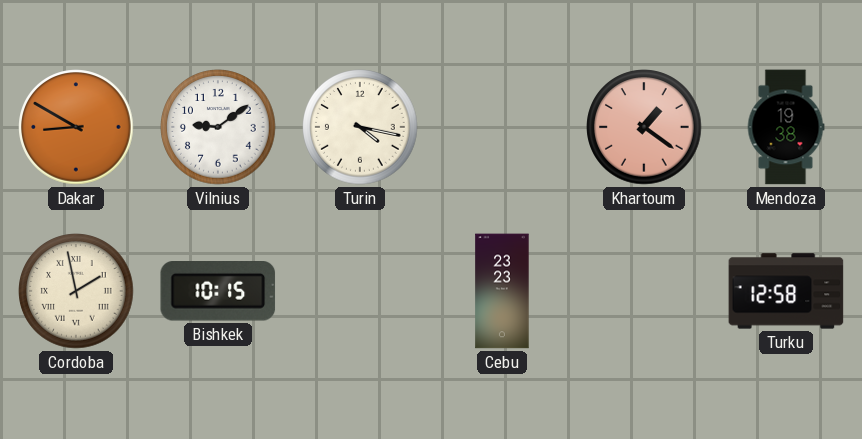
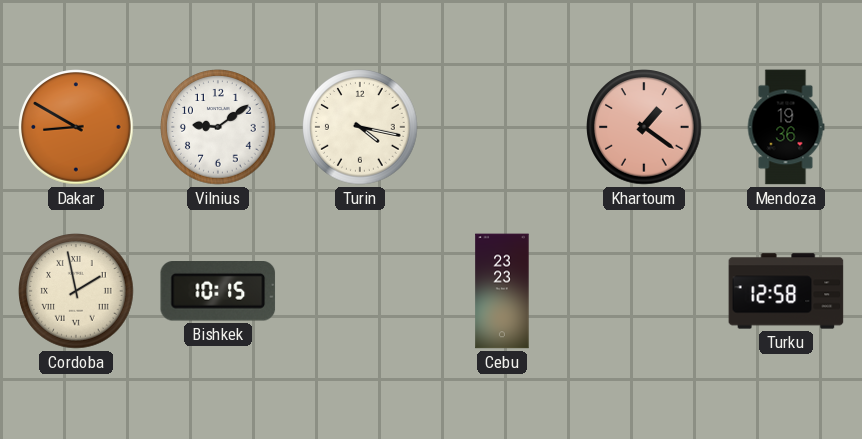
Mendoza: 19:38 -> 19:36
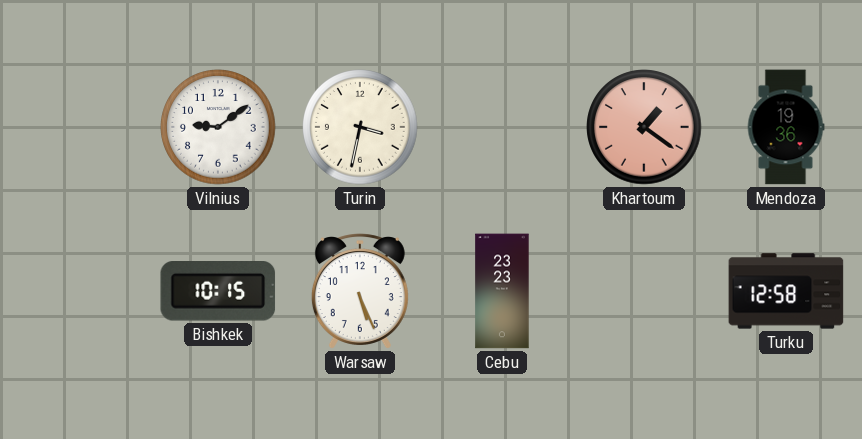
Dakar: 8:50 -> none
Turin: 4:17 -> 3:32
Cordoba: 1:58 -> none
Warsaw: none -> 5:26
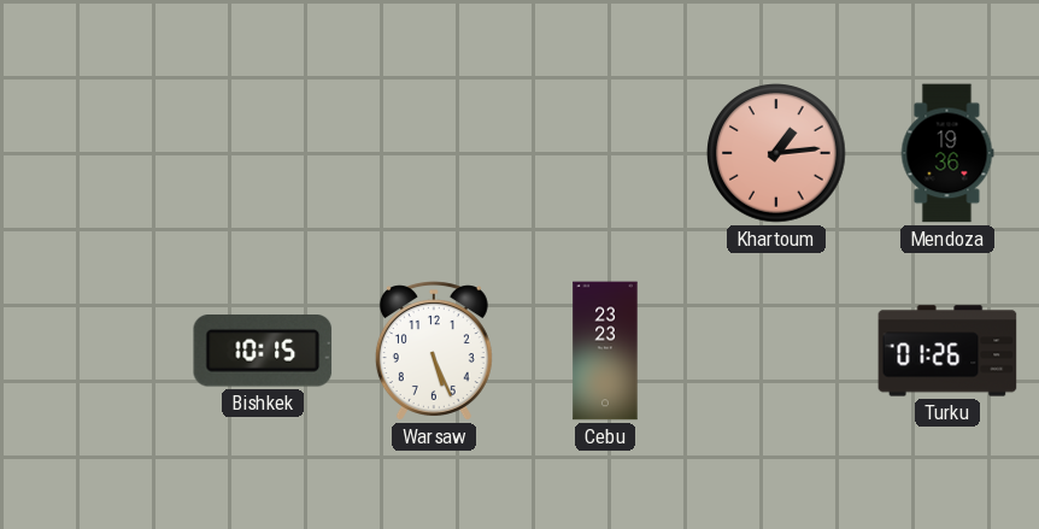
Vilnius: 9:09 -> none
Turin: 3:32 -> none
Khartoum: 1:21 -> 1:14
Turku: 12:58 -> 01:26
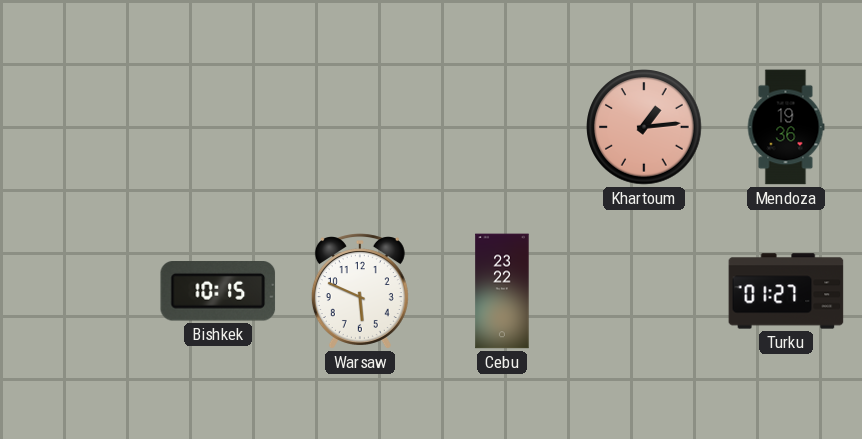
Warsaw: 5:26 -> 5:49
Cebu: 23:23 -> 23:22
Turku: 01:26 -> 01:27
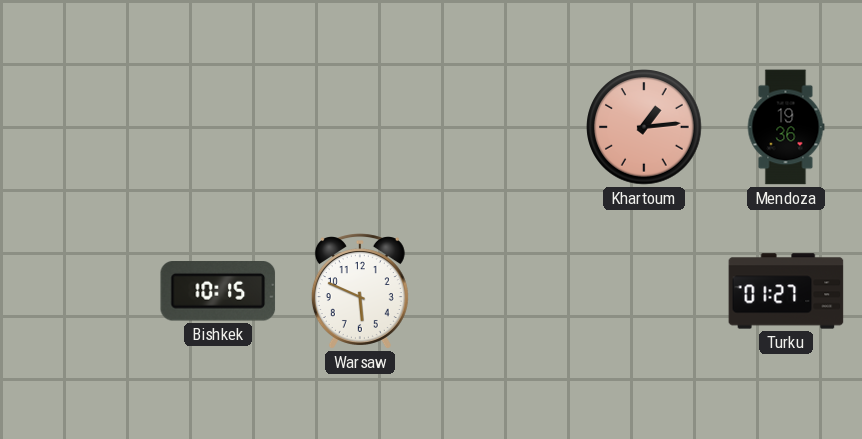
Cebu: 23:22 -> none
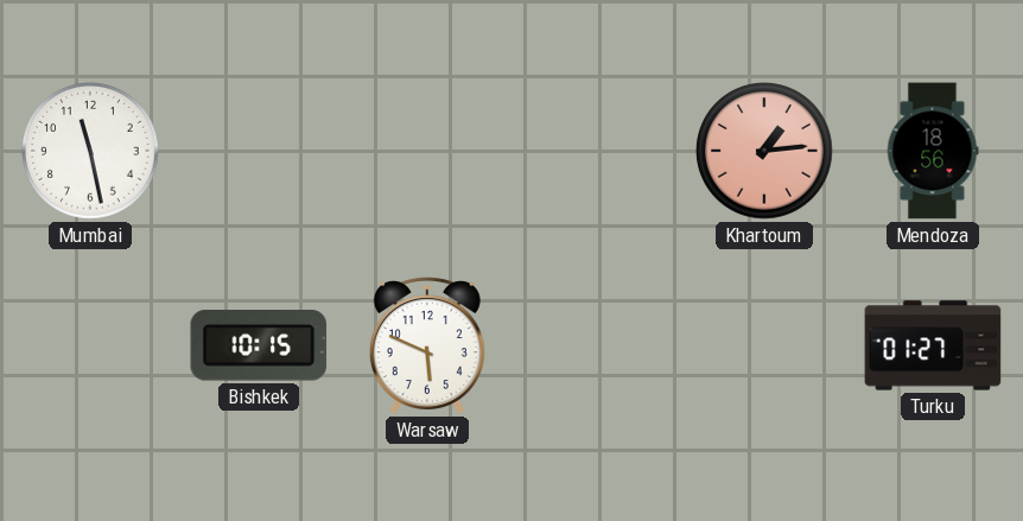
Mumbai: none -> 11:28
Mendoza: 19:36 -> 18:56
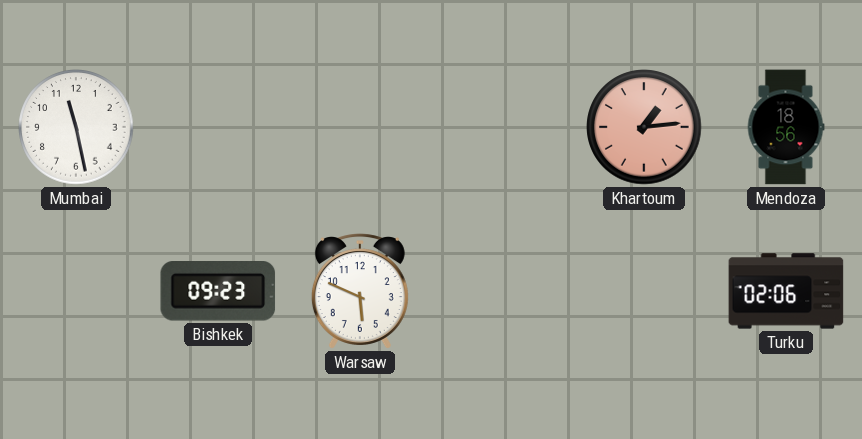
Bishkek: 10:15 -> 09:23
Turku: 01:27 -> 02:06
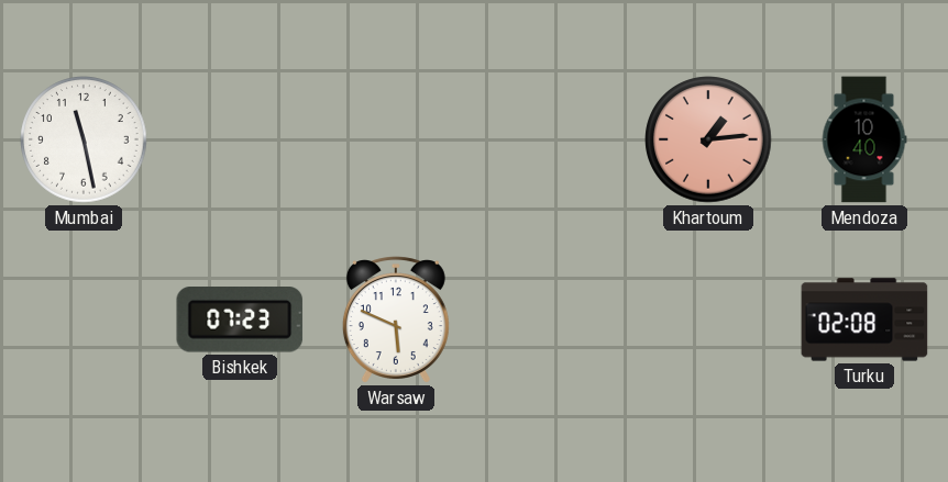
Mendoza: 18:56 -> 10:40
Bishkek: 09:23 -> 07:23
Turku: 02:06 -> 02:08
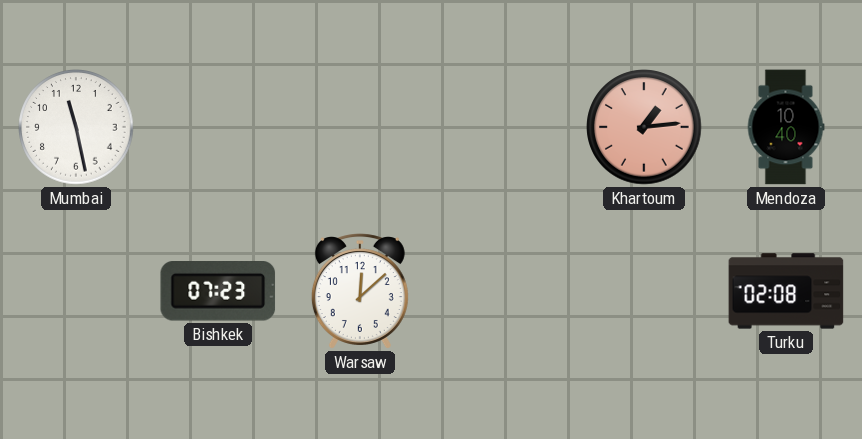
Warsaw: 5:49 -> 12:08
